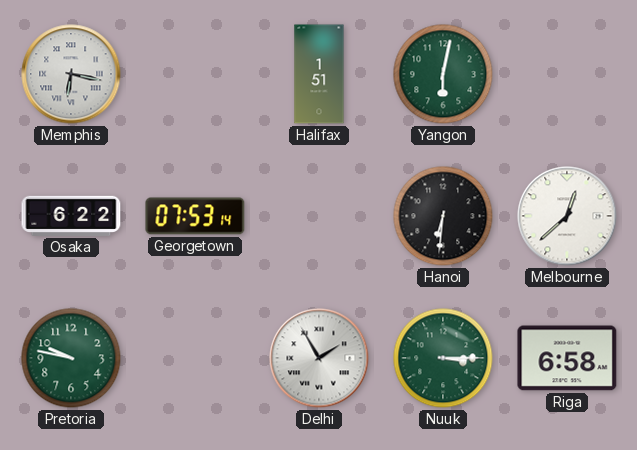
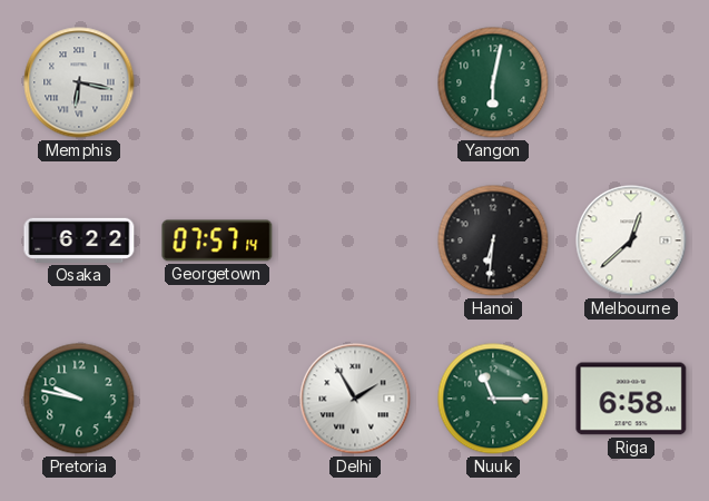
Halifax: 1:51 -> none
Georgetown: 07:53 -> 07:57
Nuuk: 3:15 -> 11:15
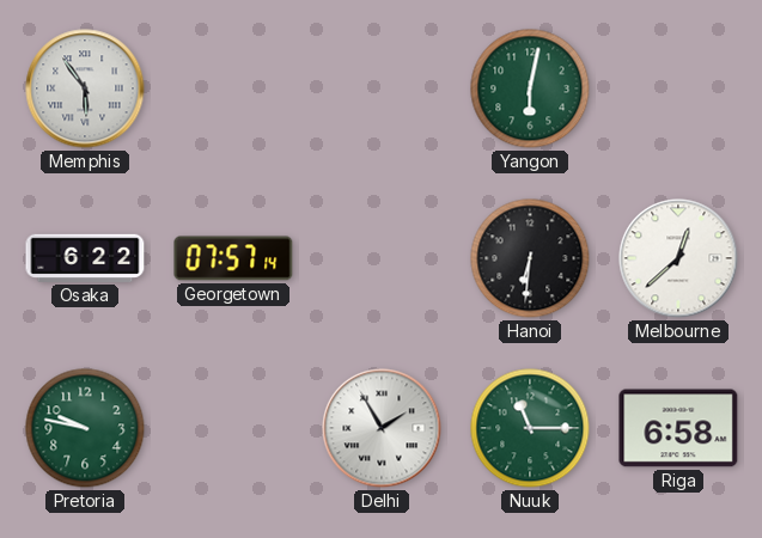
Memphis: 6:17 -> 5:54
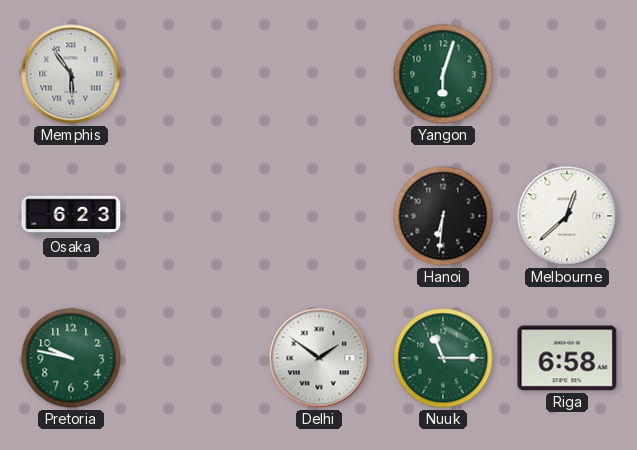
Yangon: 6:02 -> 6:03
Osaka: 6:22 -> 6:23
Georgetown: 07:57 -> none
Delhi: 1:55 -> 1:51
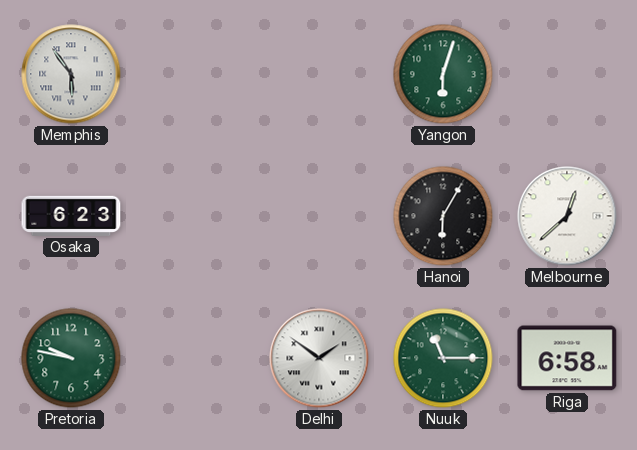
Hanoi: 6:31 -> 6:05
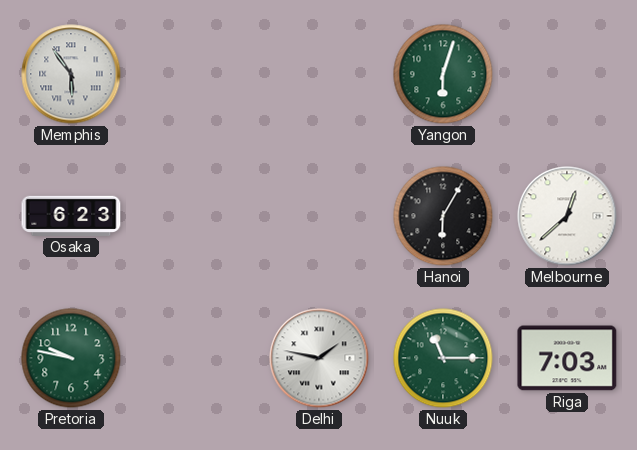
Delhi: 1:51 -> 1:47
Riga: 6:58 -> 7:03
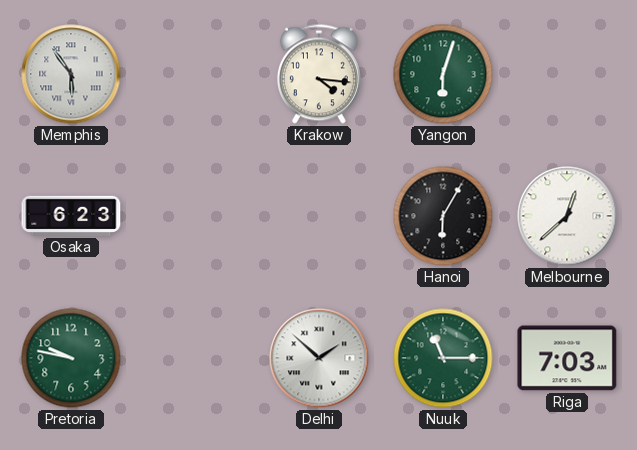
Krakow: none -> 4:16
Delhi: 1:47 -> 1:52
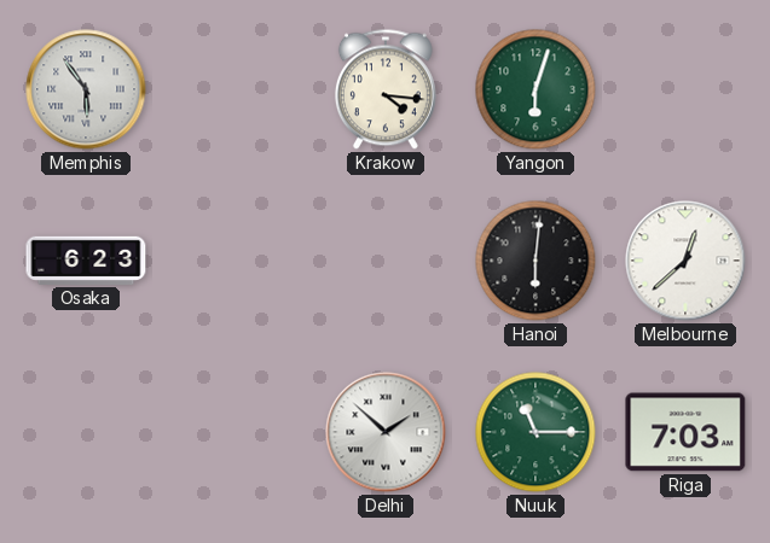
Hanoi: 6:05 -> 6:01
Pretoria: 9:47 -> none
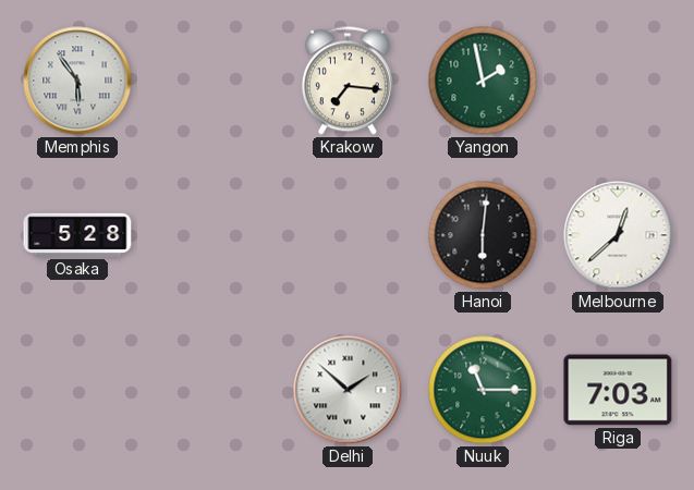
Krakow: 4:16 -> 7:16
Yangon: 6:03 -> 1:58
Osaka: 6:23 -> 5:28
